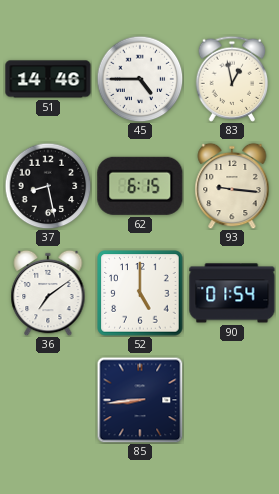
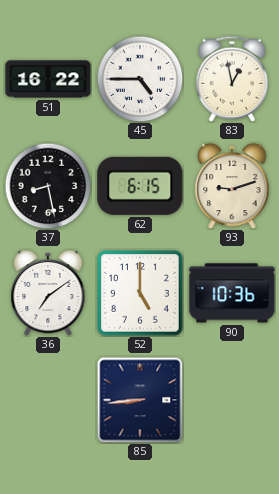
51: 14:46 -> 16:22
93: 9:16 -> 9:12
90: 01:54 -> 10:36
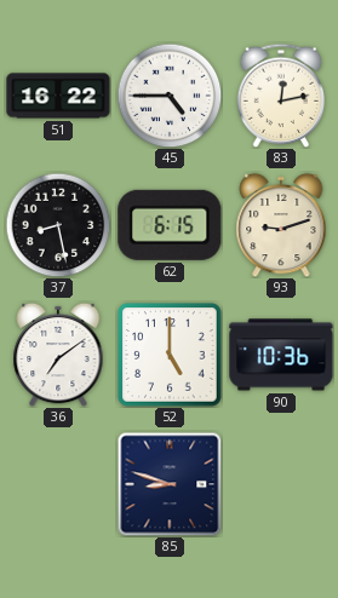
83: 12:58 -> 12:13
85: 8:44 -> 8:48
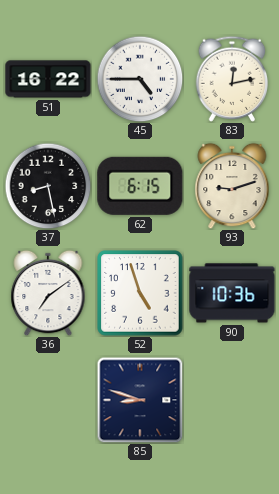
52: 5:00 -> 4:57
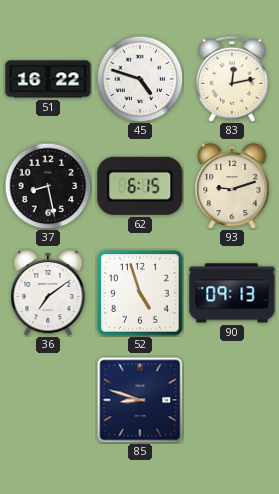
45: 4:45 -> 4:48
90: 10:36 -> 09:13
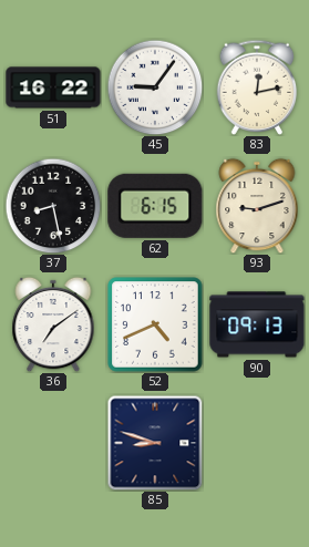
45: 4:48 -> 9:06
52: 4:57 -> 4:41
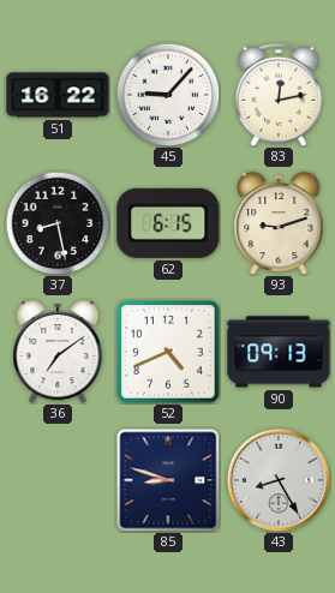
45: 9:06 -> 9:07
43: none -> 8:25
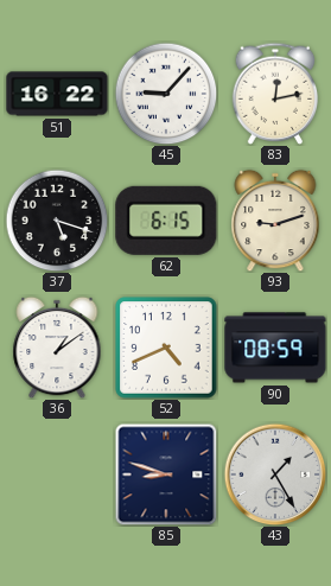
37: 8:28 -> 5:18
36: 7:09 -> 1:09
90: 09:13 -> 08:59
43: 8:25 -> 1:25
